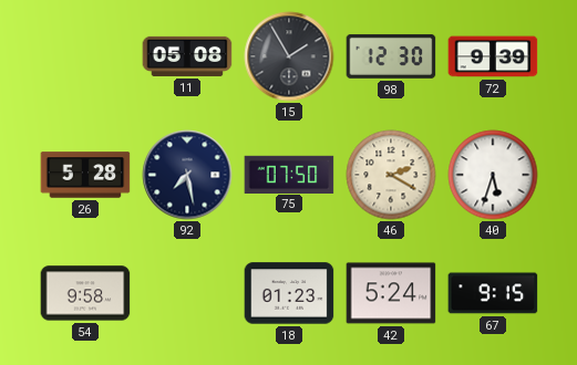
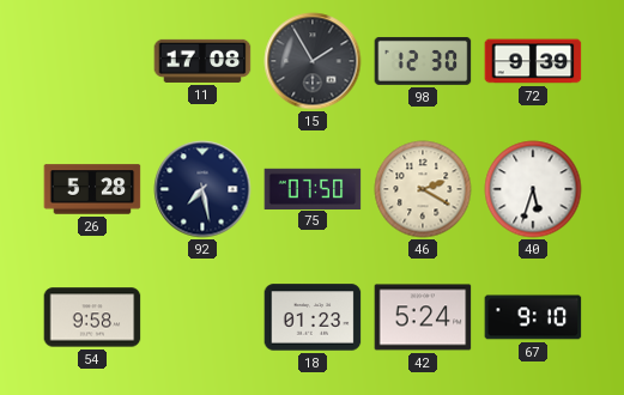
11: 05:08 -> 17:08
67: 9:15 -> 9:10
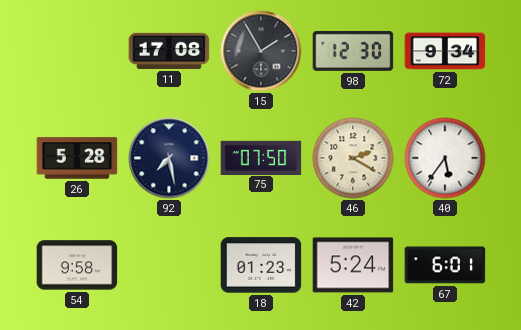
72: 9:39 -> 9:34
40: 5:33 -> 5:36
67: 9:10 -> 6:01
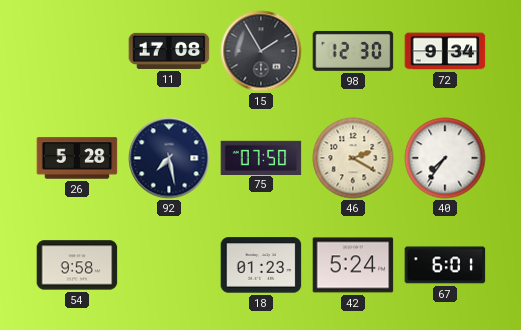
40: 5:36 -> 7:36
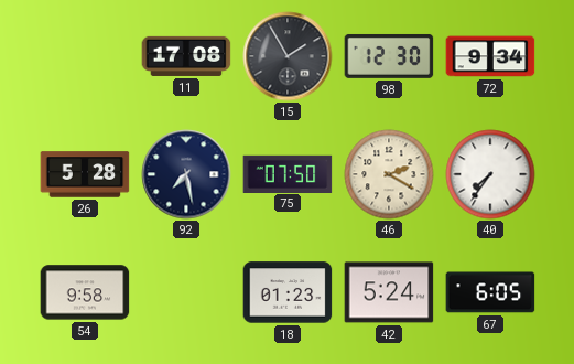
67: 6:01 -> 6:05
